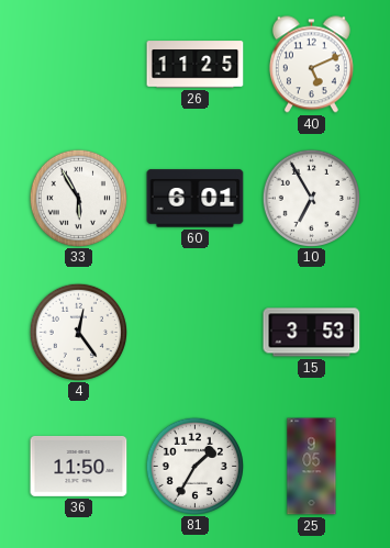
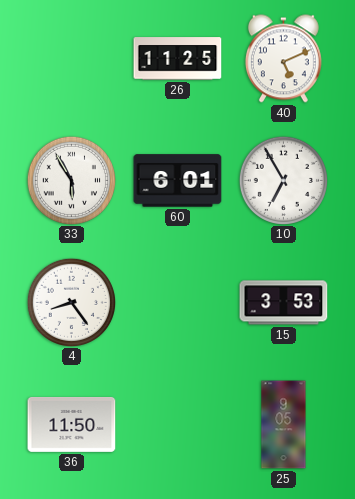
4: 12:24 -> 8:24
81: 1:35 -> none
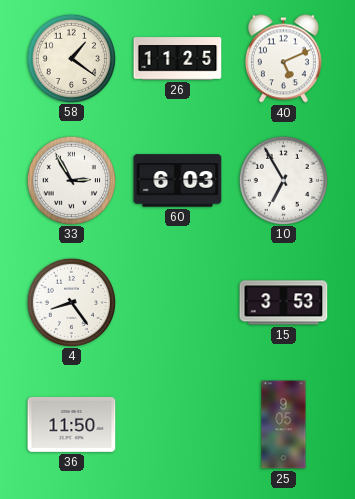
58: none -> 1:21
33: 5:55 -> 2:55
60: 6:01 -> 6:03
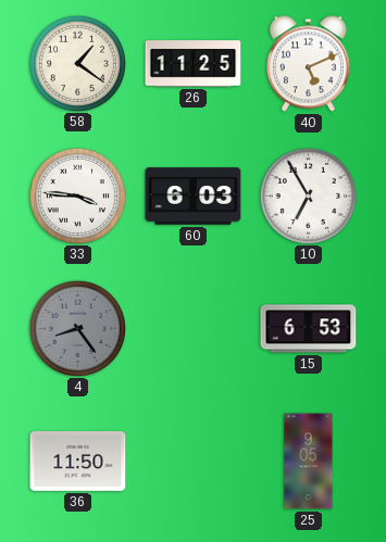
33: 2:55 -> 3:46
4 dial: white -> grey
15: 3:53 -> 6:53
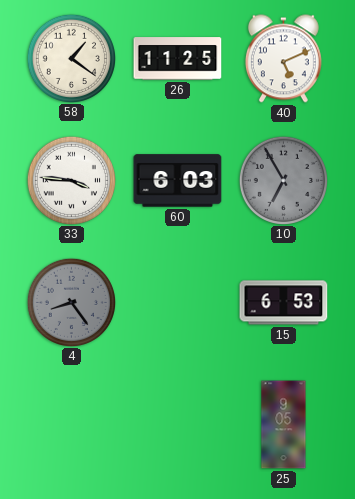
10 dial: white -> grey
36: 11:50 -> none
